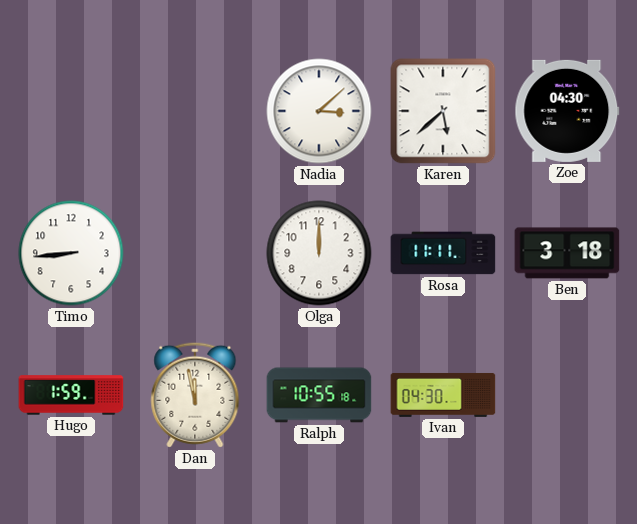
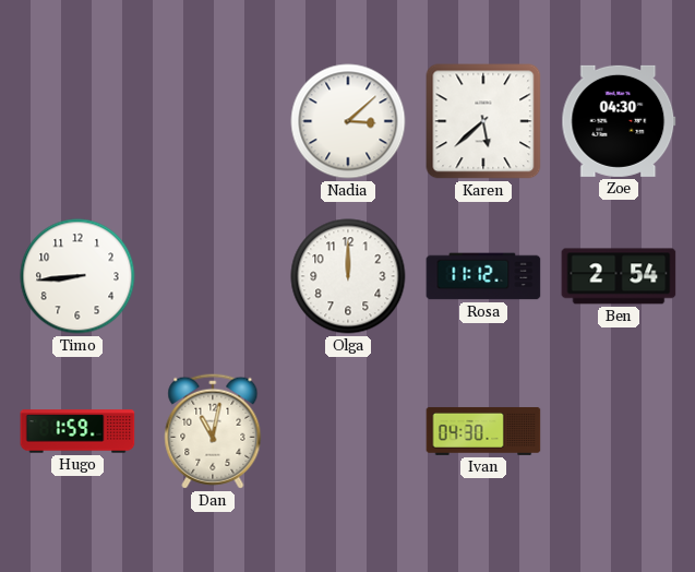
Rosa: 11:11 -> 11:12
Ben: 3:18 -> 2:54
Dan: 11:58 -> 11:02
Ralph: 10:55 -> none
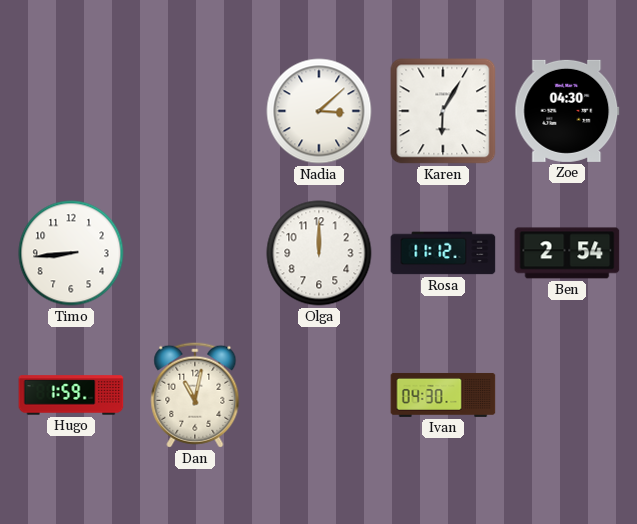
Karen: 5:38 -> 6:05
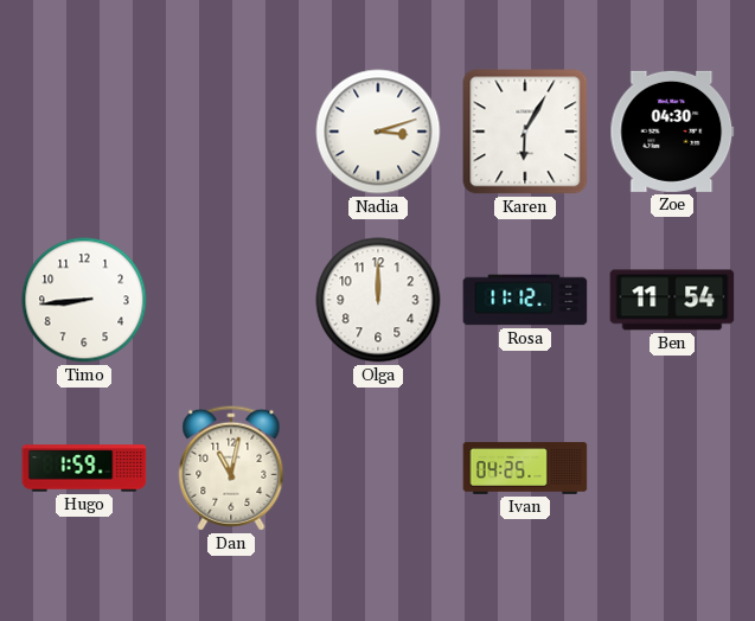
Nadia: 3:08 -> 3:12
Ben: 2:54 -> 11:54
Ivan: 04:30 -> 04:25
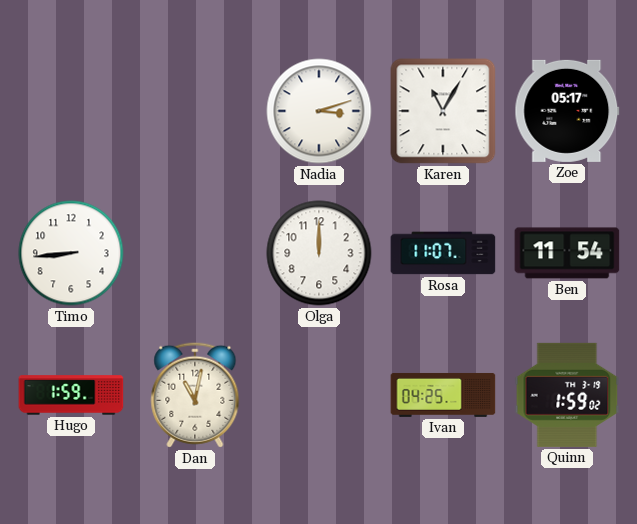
Karen: 6:05 -> 11:05
Zoe: 04:30 -> 05:17
Rosa: 11:12 -> 11:07
Quinn: none -> 1:59
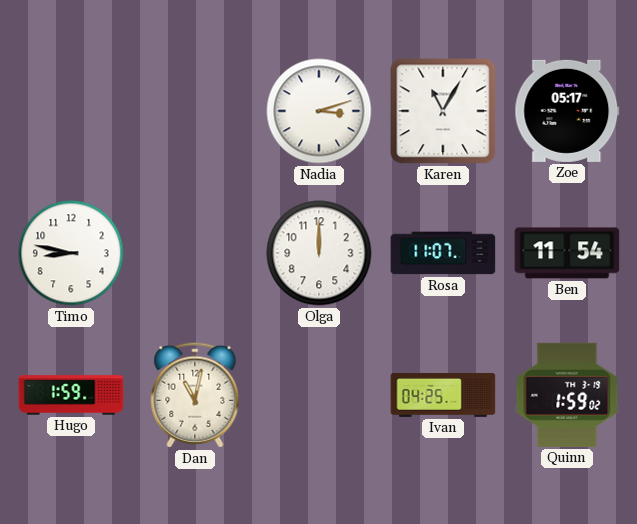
Timo: 8:44 -> 8:47
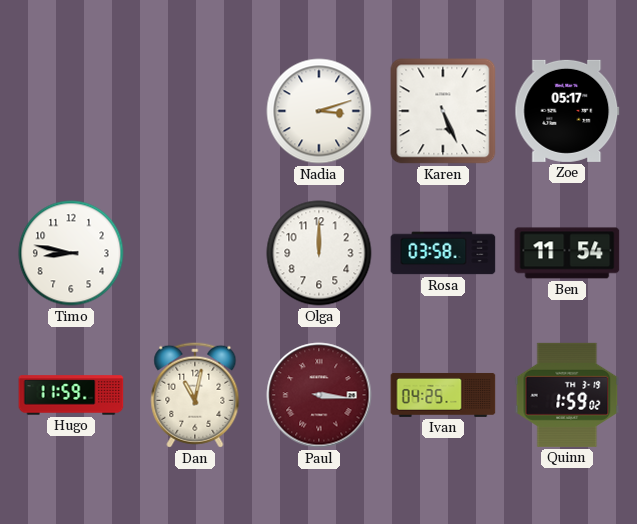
Karen: 11:05 -> 5:26
Rosa: 11:07 -> 03:58
Hugo: 1:59 -> 11:59
Paul: none -> 3:16
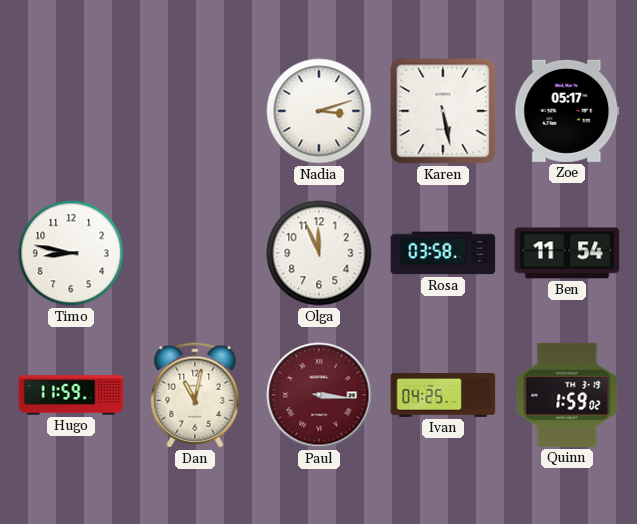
Karen: 5:26 -> 5:28
Olga: 12:00 -> 11:56
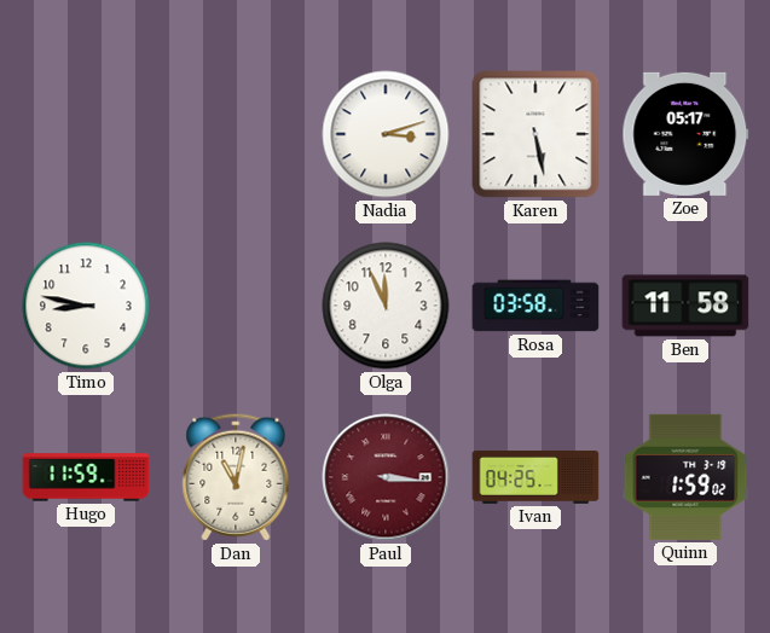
Ben: 11:54 -> 11:58
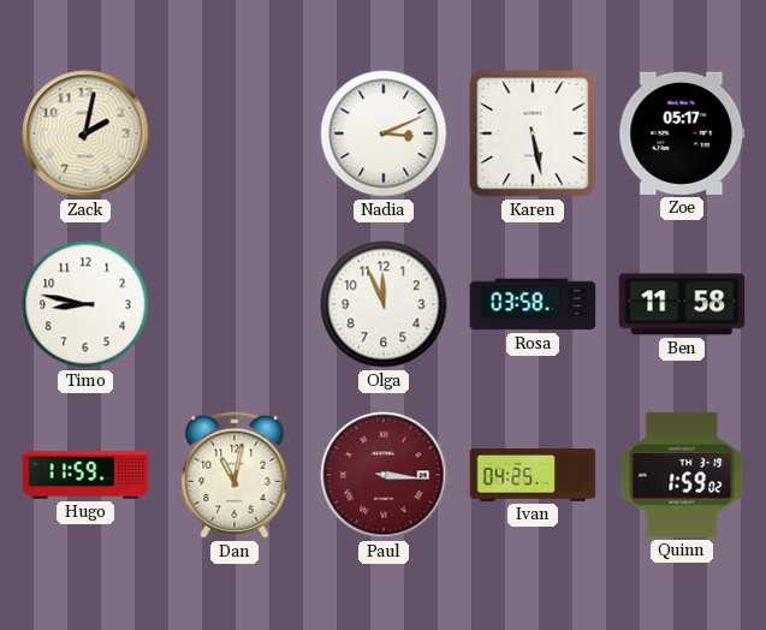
Zack: none -> 2:02
Nadia: 3:12 -> 3:11
